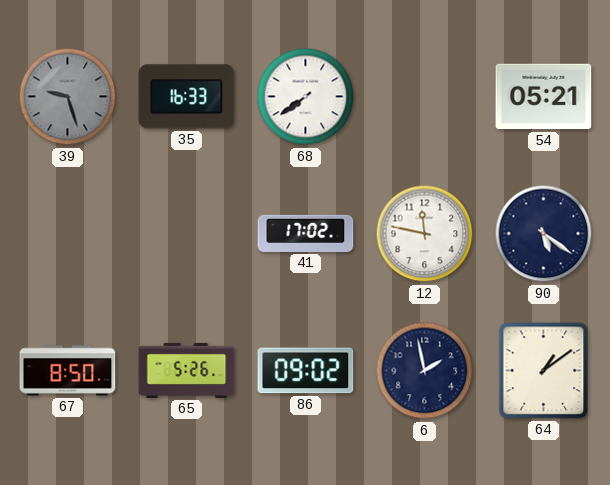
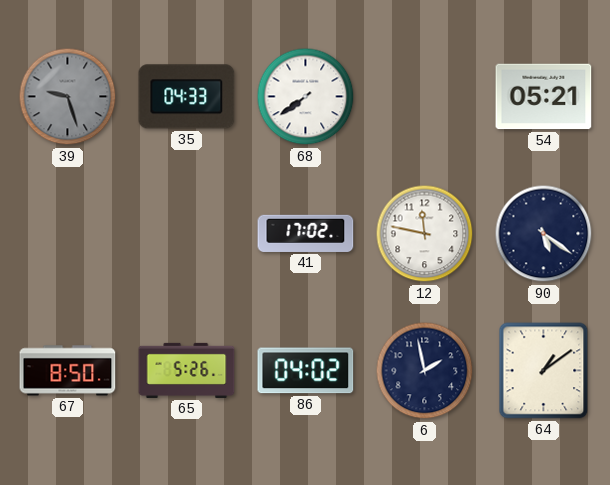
35: 16:33 -> 04:33
86: 09:02 -> 04:02
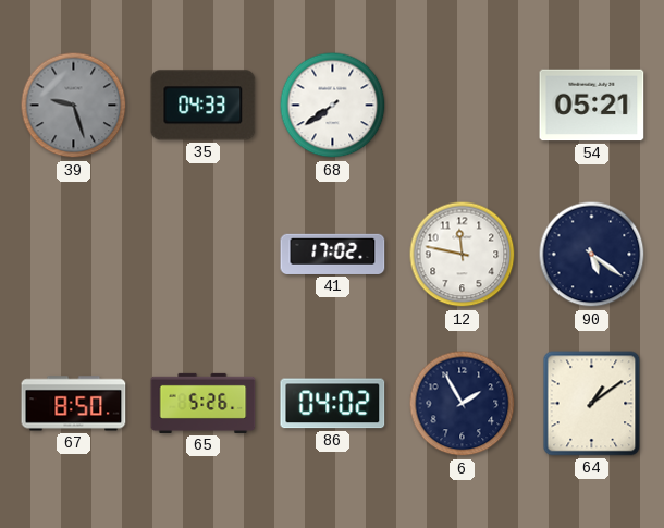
6: 1:58 -> 1:55
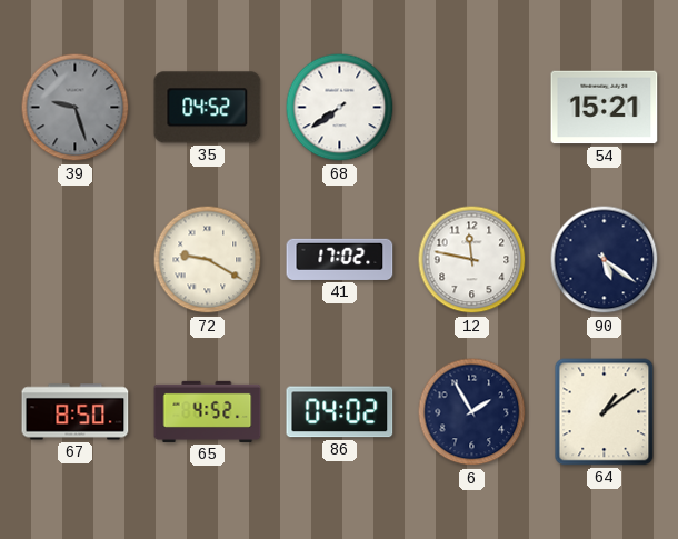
35: 04:33 -> 04:52
54: 05:21 -> 15:21
72: none -> 9:20
65: 5:26 -> 4:52
